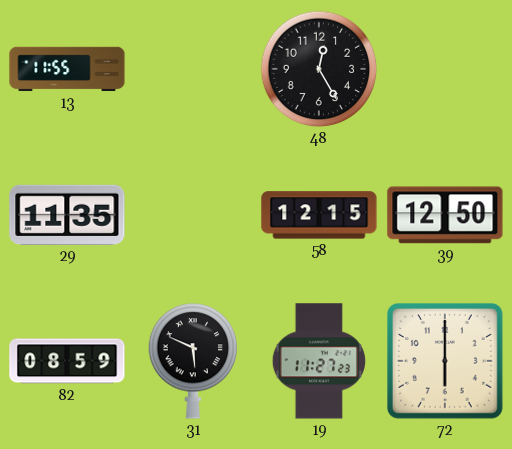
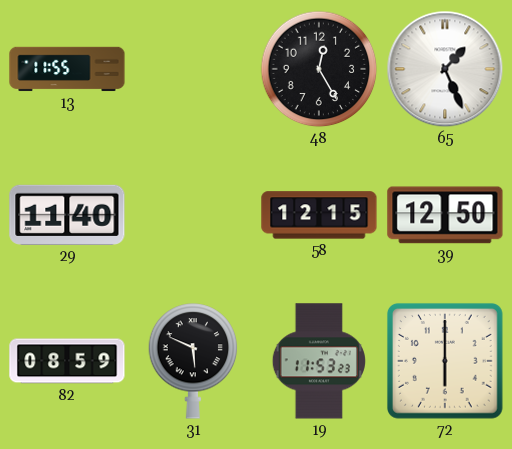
65: none -> 1:26
29: 11:35 -> 11:40
19: 11:27 -> 11:53
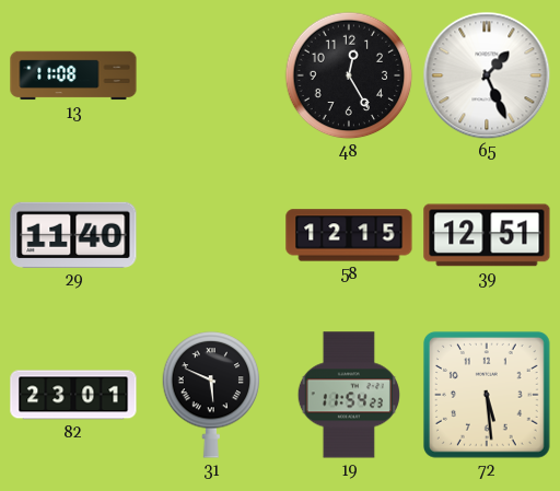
13: 11:55 -> 11:08
39: 12:50 -> 12:51
82: 08:59 -> 23:01
19: 11:53 -> 11:54
72: 6:00 -> 5:29
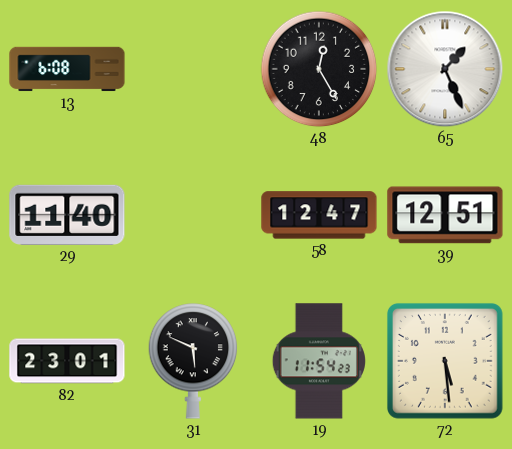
13: 11:08 -> 6:08
58: 12:15 -> 12:47
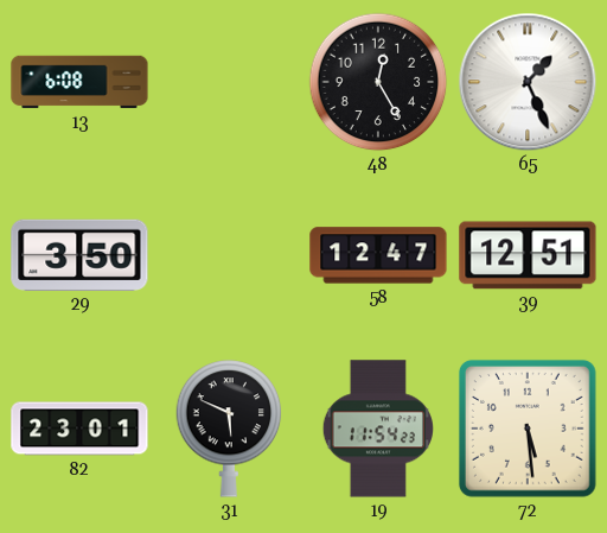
29: 11:40 -> 3:50
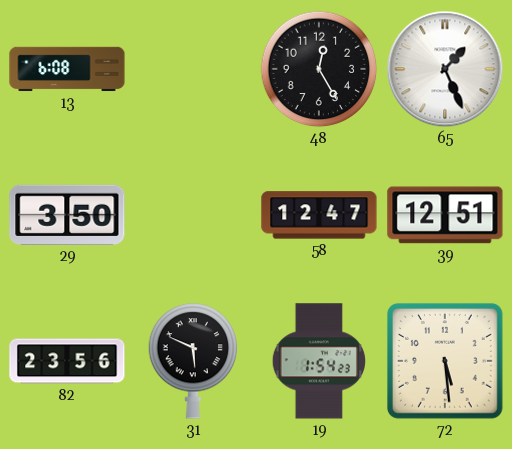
82: 23:01 -> 23:56
19: 11:54 -> 1:54
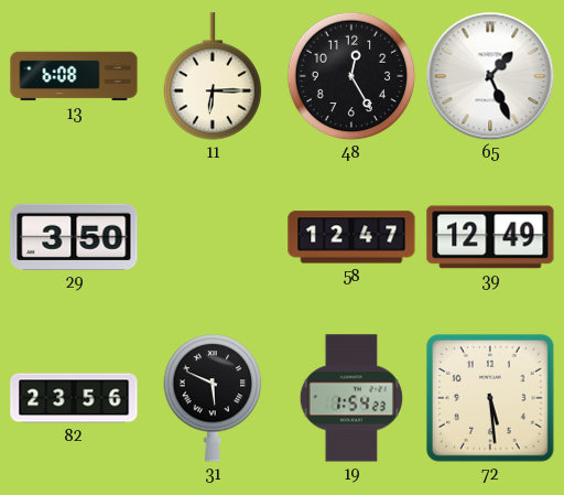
11: none -> 6:15
39: 12:51 -> 12:49
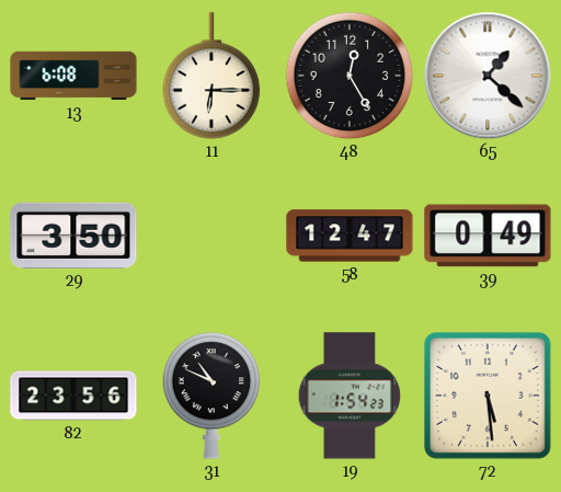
65: 1:26 -> 1:22
39: 12:49 -> 0:49
31: 5:49 -> 10:49
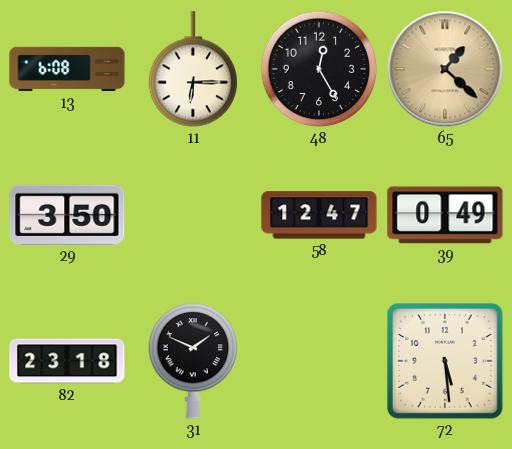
65 dial: white -> champagne
82: 23:56 -> 23:18
31: 10:49 -> 1:49
19: 1:54 -> none
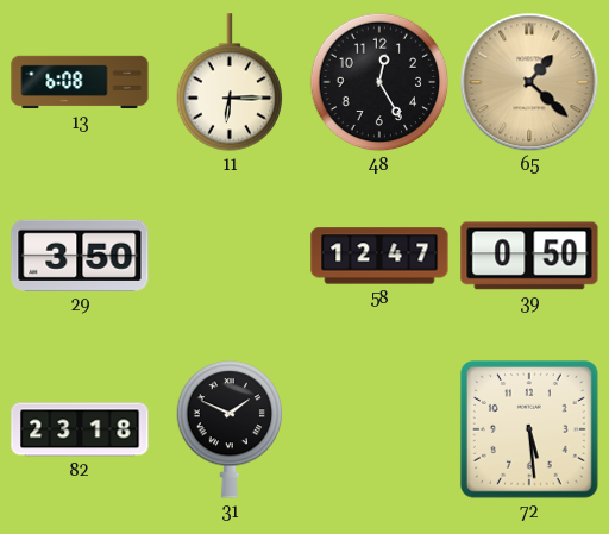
39: 0:49 -> 0:50
